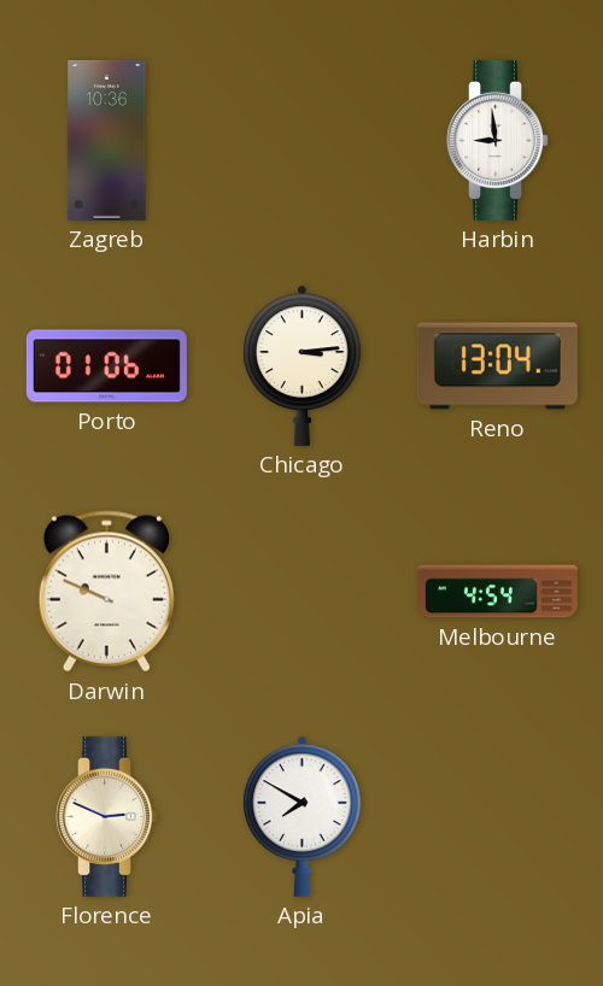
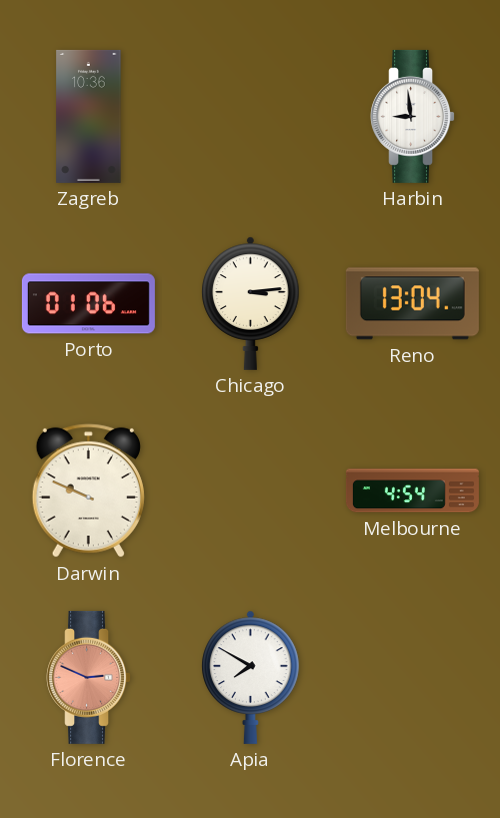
Florence dial: cream -> salmon
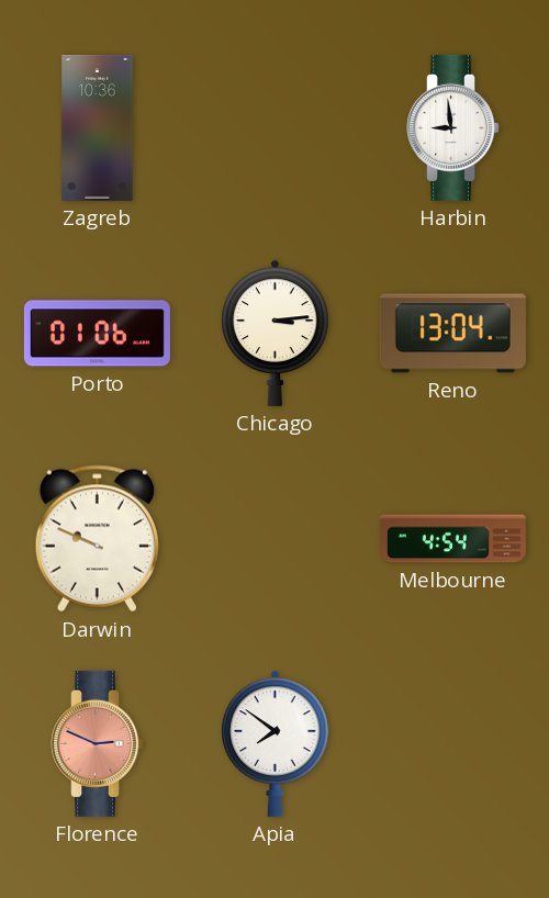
Apia: 7:50 -> 7:51
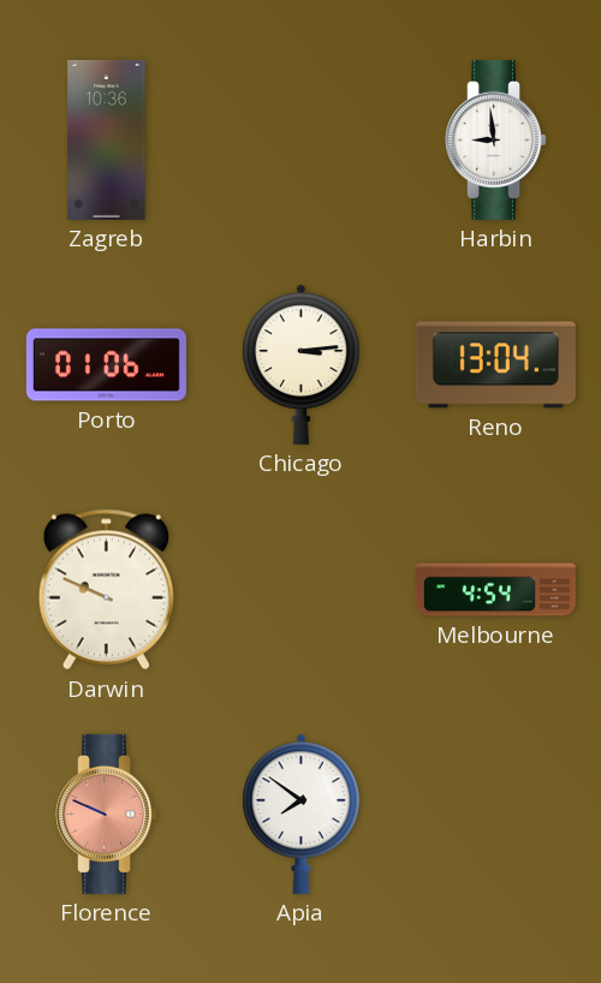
Florence: 2:49 -> 9:49
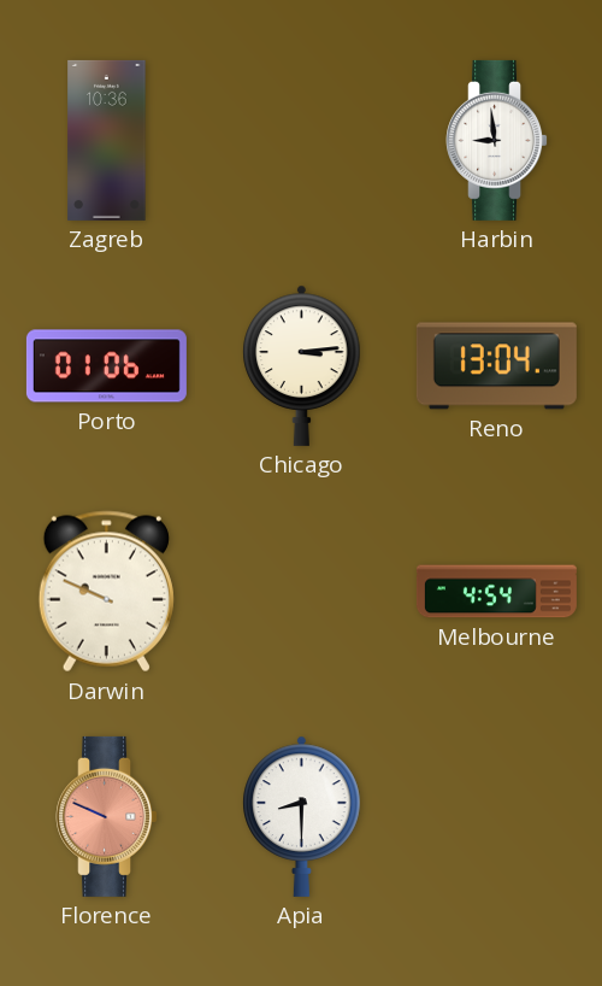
Apia: 7:51 -> 8:30
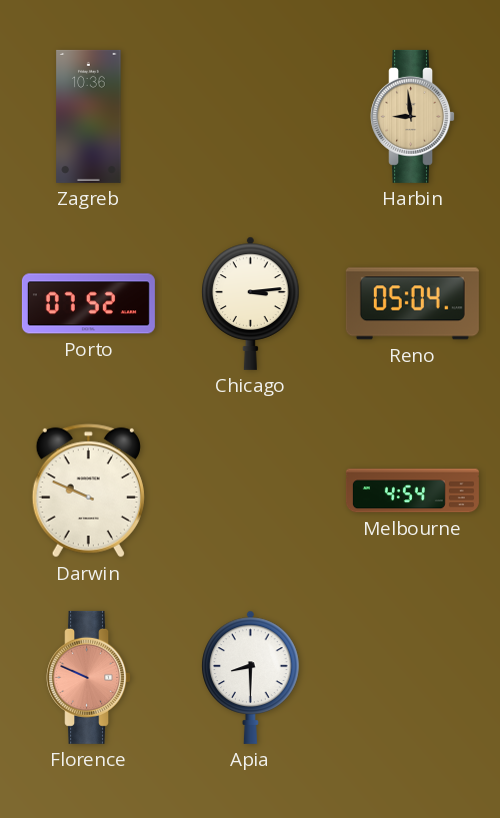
Harbin dial: white -> champagne
Porto: 01:06 -> 07:52
Reno: 13:04 -> 05:04
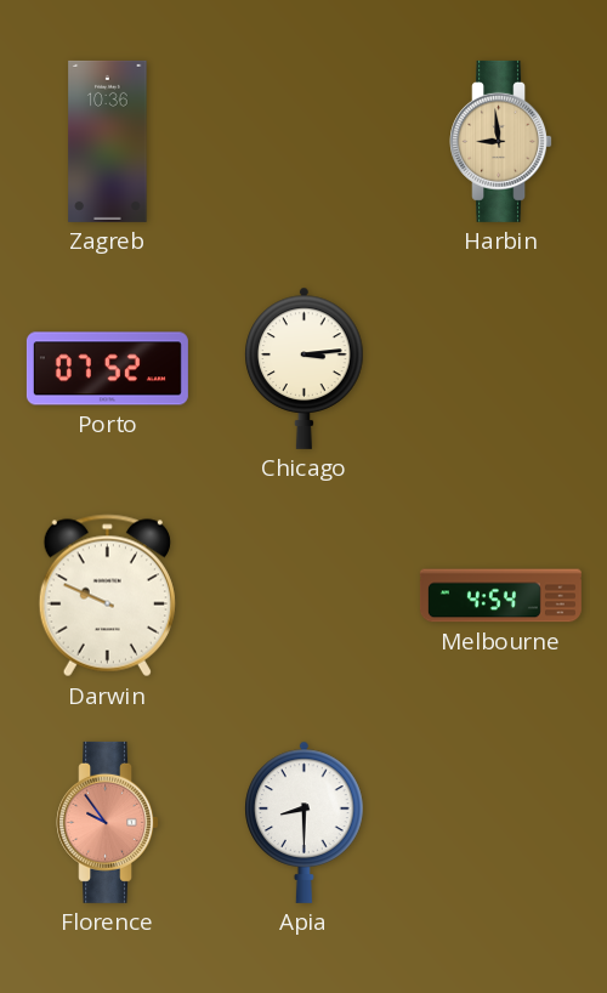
Reno: 05:04 -> none
Florence: 9:49 -> 9:54
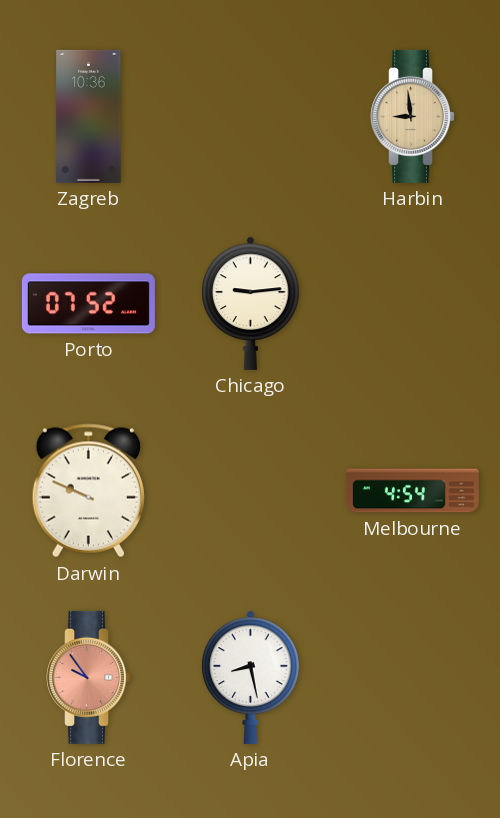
Chicago: 3:14 -> 9:14
Apia: 8:30 -> 8:28
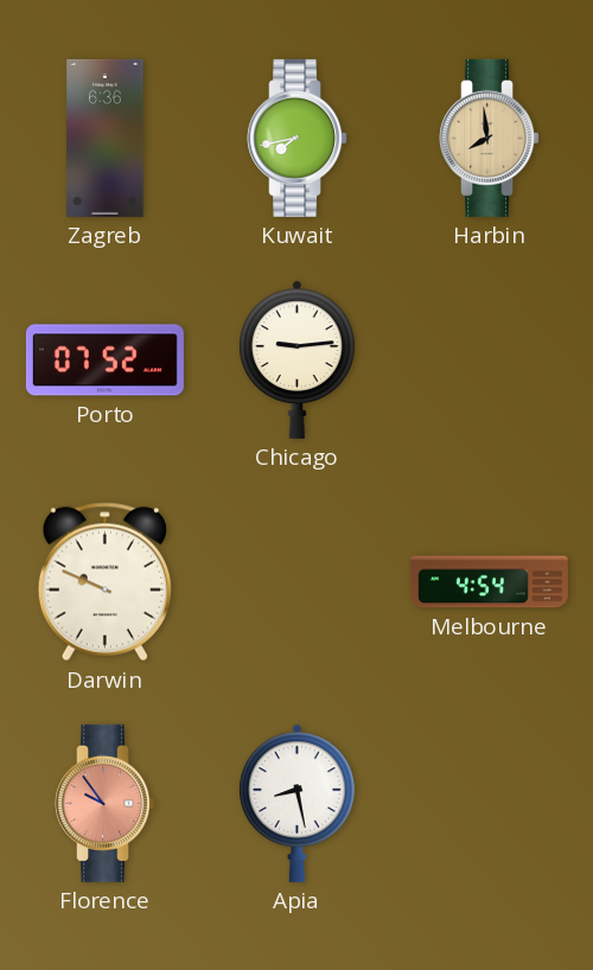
Zagreb: 10:36 -> 6:36
Kuwait: none -> 7:43
Harbin: 8:59 -> 7:59
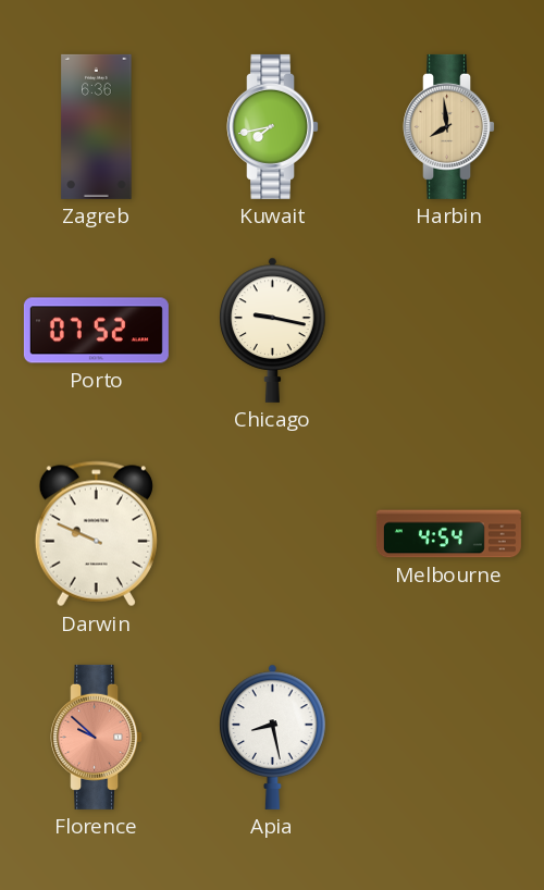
Chicago: 9:14 -> 9:17
Florence: 9:54 -> 9:52
